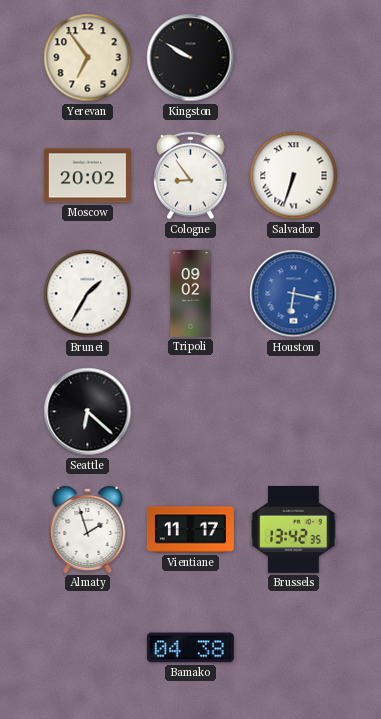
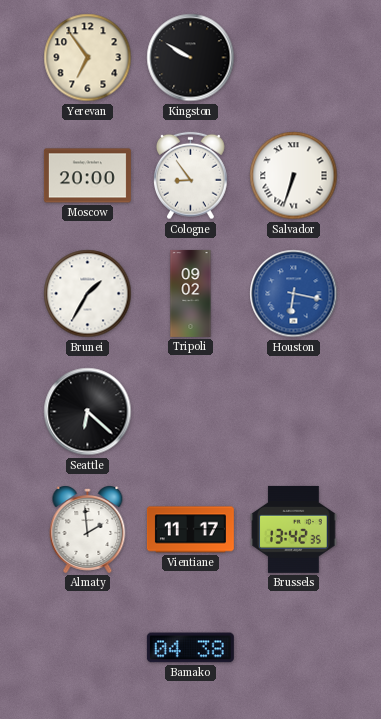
Moscow: 20:02 -> 20:00
Almaty: 1:57 -> 1:59
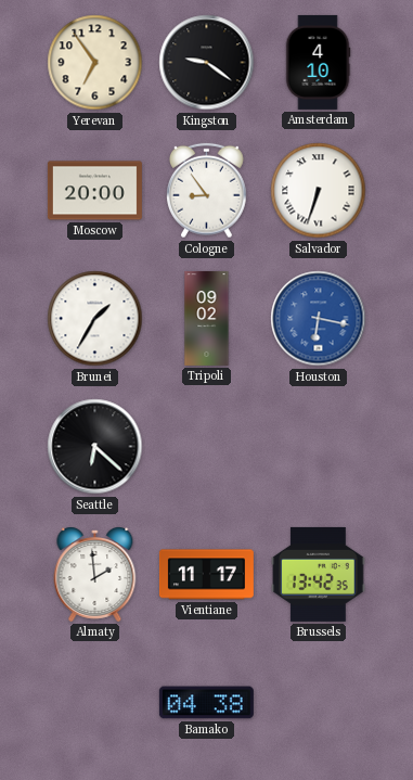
Kingston: 9:50 -> 9:21
Amsterdam: none -> 4:10
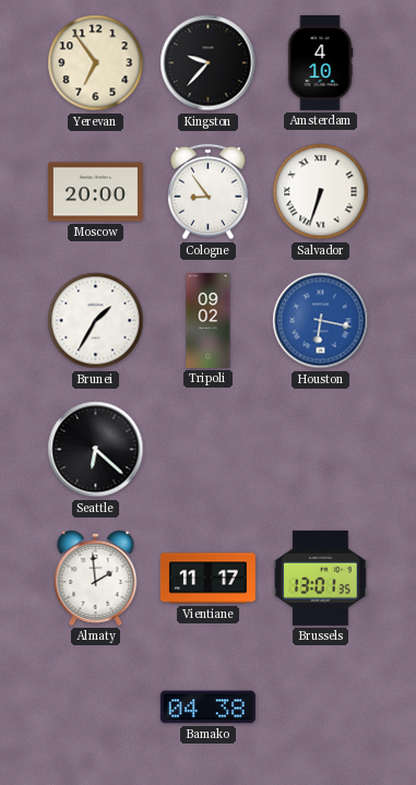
Kingston: 9:21 -> 9:37
Brussels: 13:42 -> 13:01
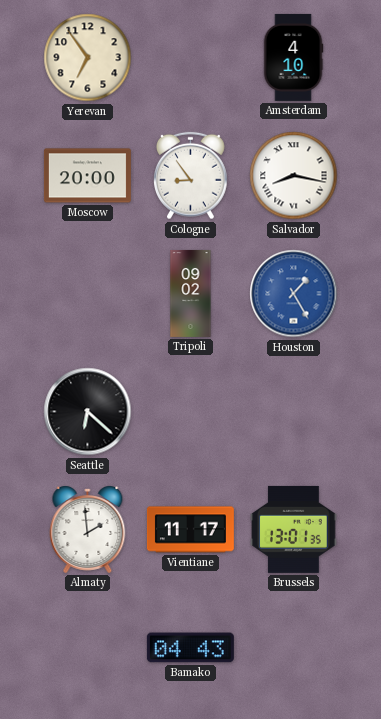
Kingston: 9:37 -> none
Salvador: 6:33 -> 8:17
Brunei: 1:35 -> none
Houston: 6:17 -> 1:25
Bamako: 04:38 -> 04:43
